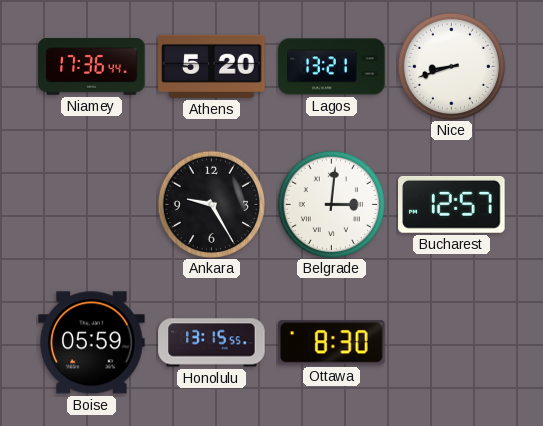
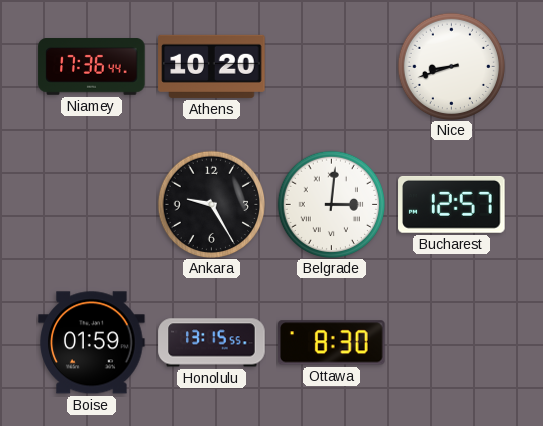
Athens: 5:20 -> 10:20
Lagos: 13:21 -> none
Boise: 05:59 -> 01:59
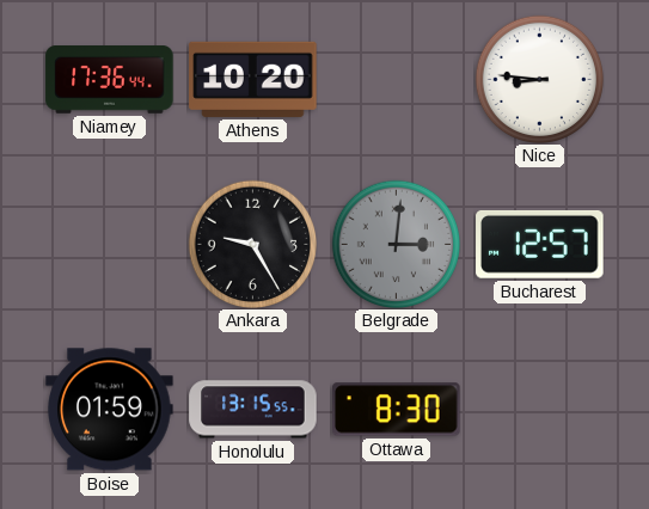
Nice: 8:42 -> 8:46
Belgrade dial: white -> grey
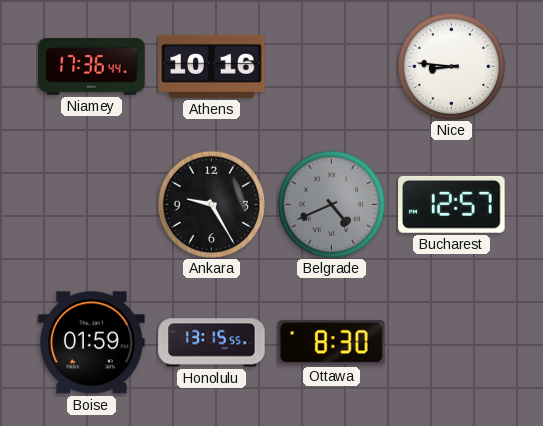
Athens: 10:20 -> 10:16
Belgrade: 3:01 -> 4:41
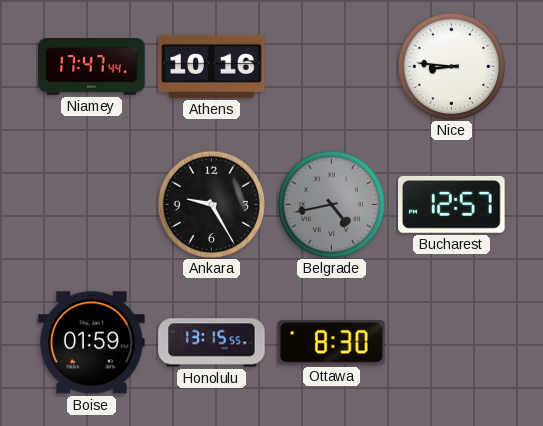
Niamey: 17:36 -> 17:47
Belgrade: 4:41 -> 4:43
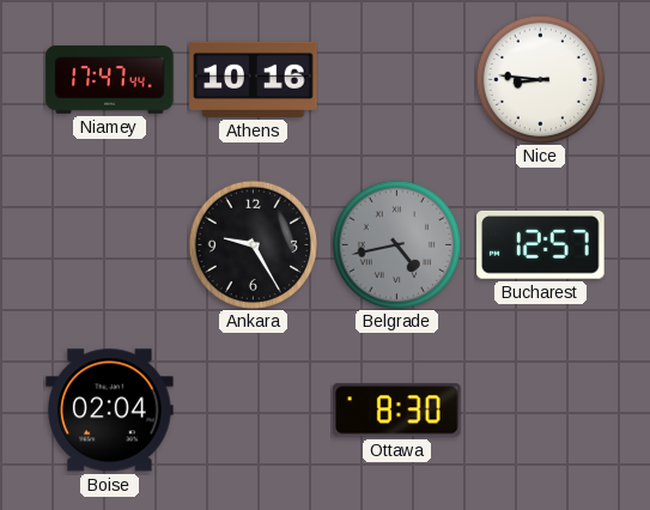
Boise: 01:59 -> 02:04
Honolulu: 13:15 -> none
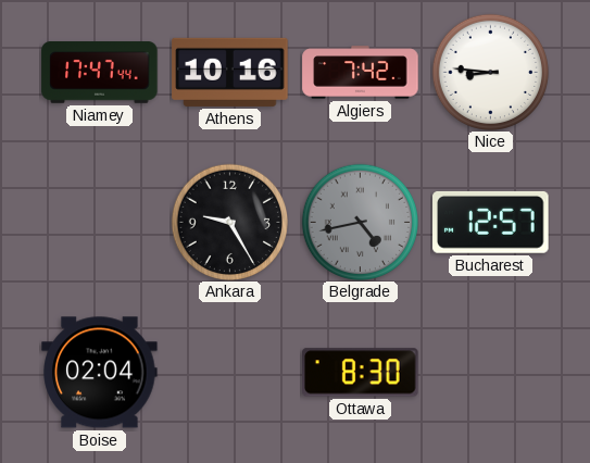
Algiers: none -> 7:42
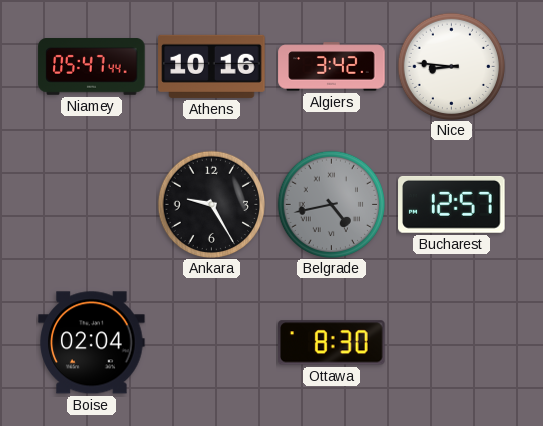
Niamey: 17:47 -> 05:47
Algiers: 7:42 -> 3:42
